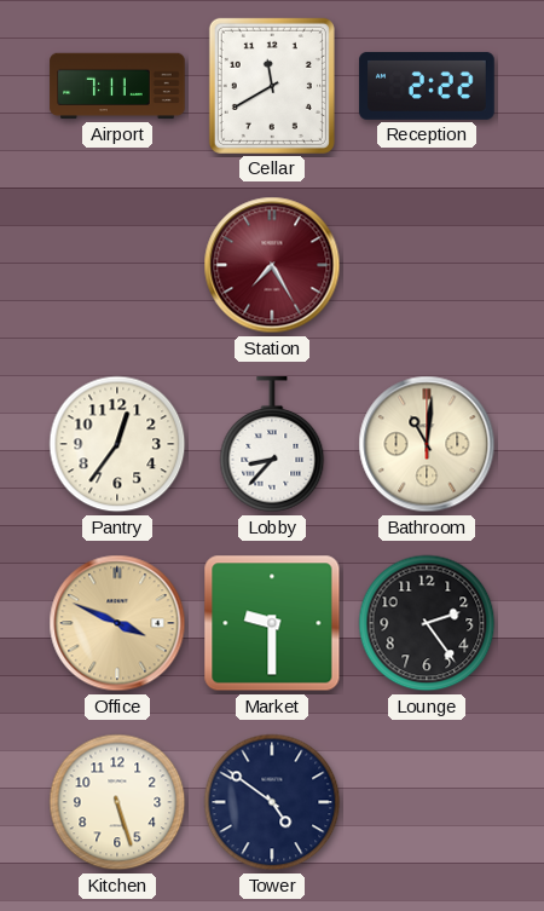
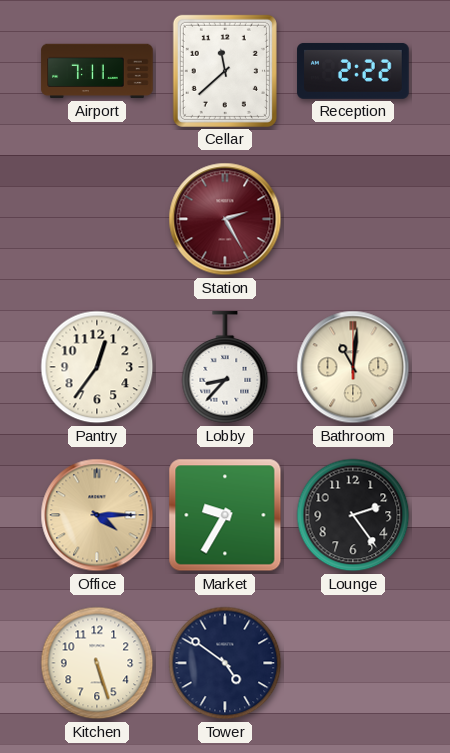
Cellar: 11:40 -> 11:38
Station: 7:25 -> 2:25
Office: 3:49 -> 4:15
Market: 9:30 -> 9:35
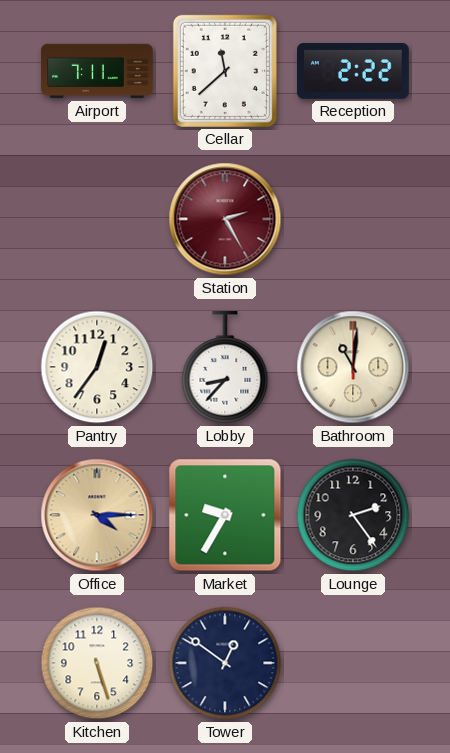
Tower: 4:51 -> 12:51
